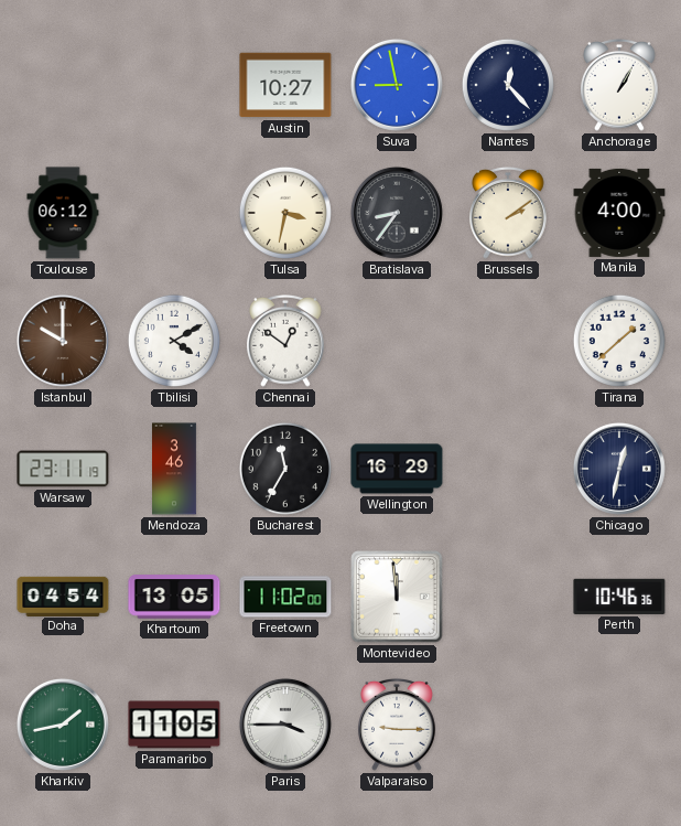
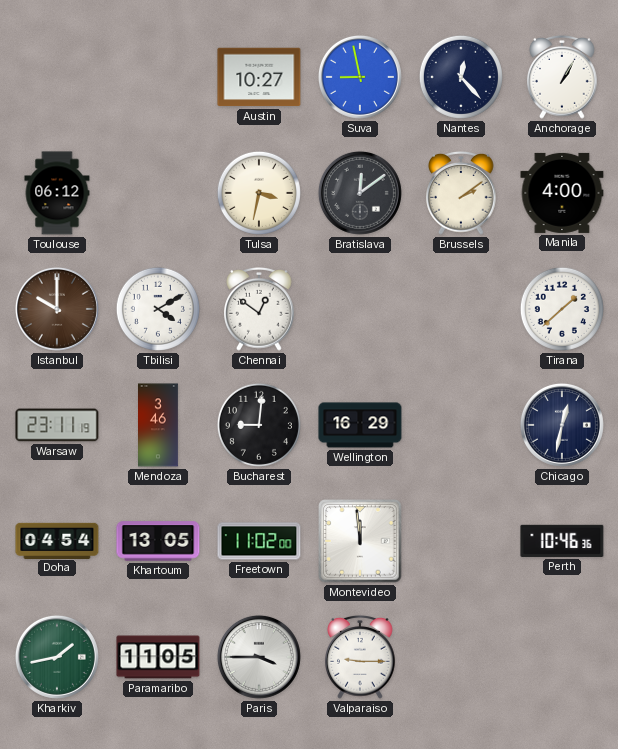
Bratislava: 8:36 -> 12:09
Bucharest: 11:35 -> 9:01
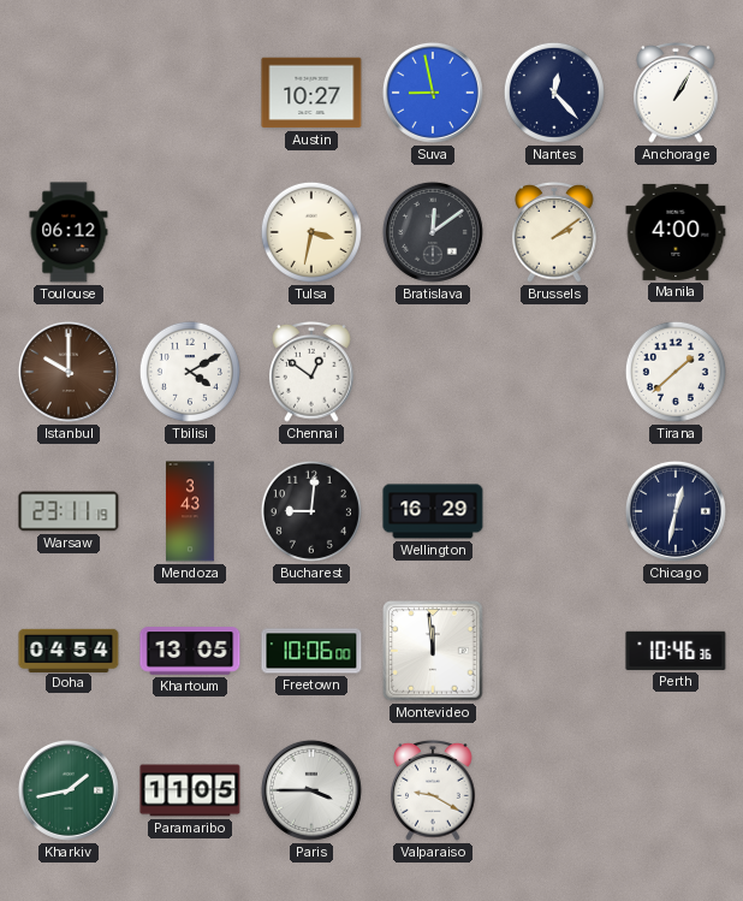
Mendoza: 3:46 -> 3:43
Freetown: 11:02 -> 10:06
Valparaiso: 9:15 -> 9:20
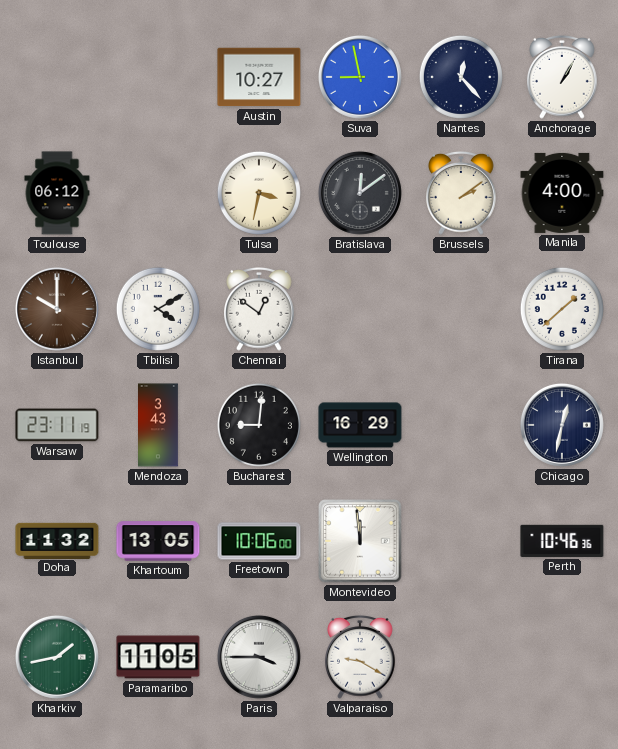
Doha: 04:54 -> 11:32
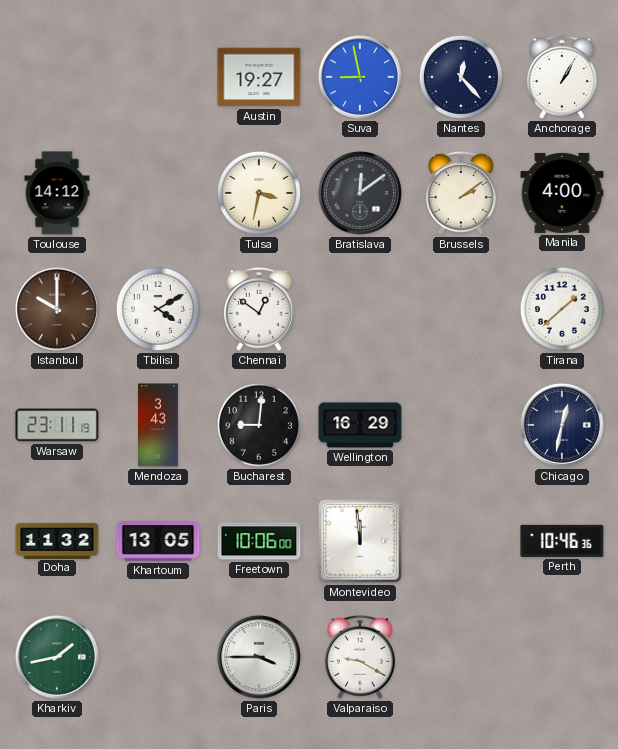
Austin: 10:27 -> 19:27
Toulouse: 06:12 -> 14:12
Paramaribo: 11:05 -> none
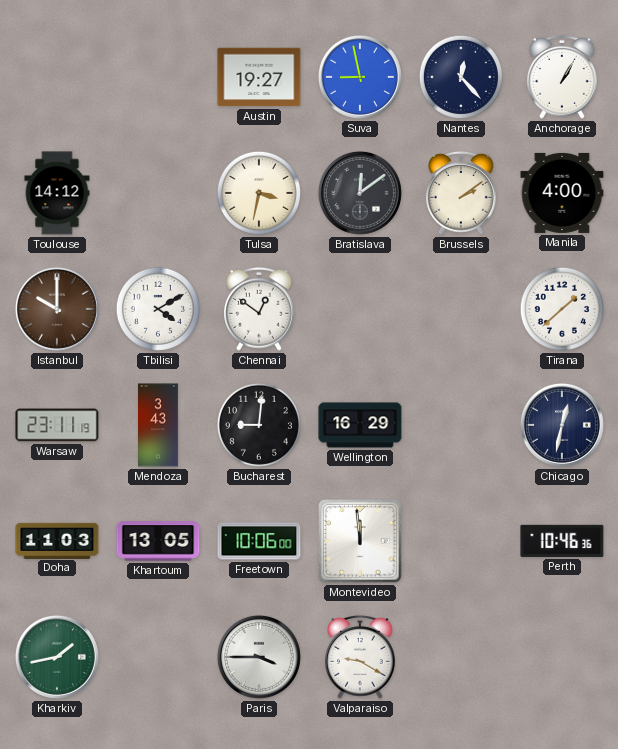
Doha: 11:32 -> 11:03
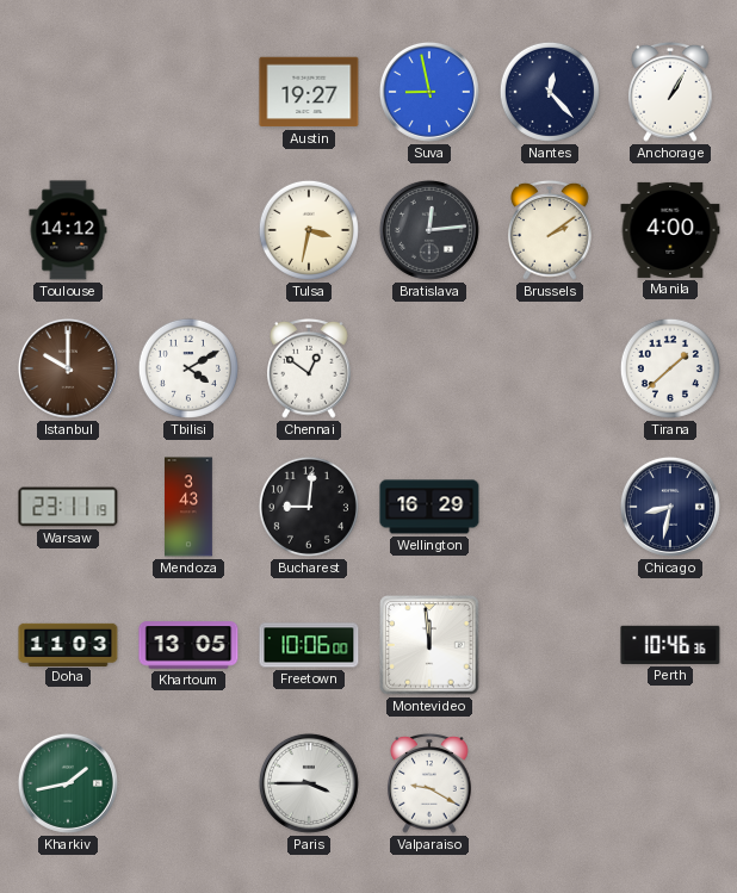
Bratislava: 12:09 -> 12:14
Chicago: 12:32 -> 8:32
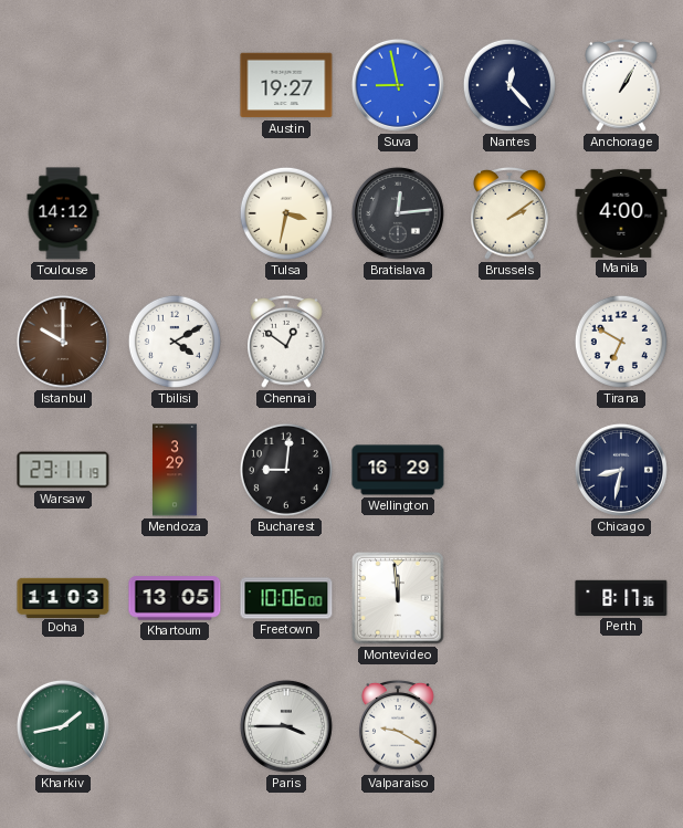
Tirana: 1:38 -> 6:50
Mendoza: 3:43 -> 3:29
Perth: 10:46 -> 8:17
